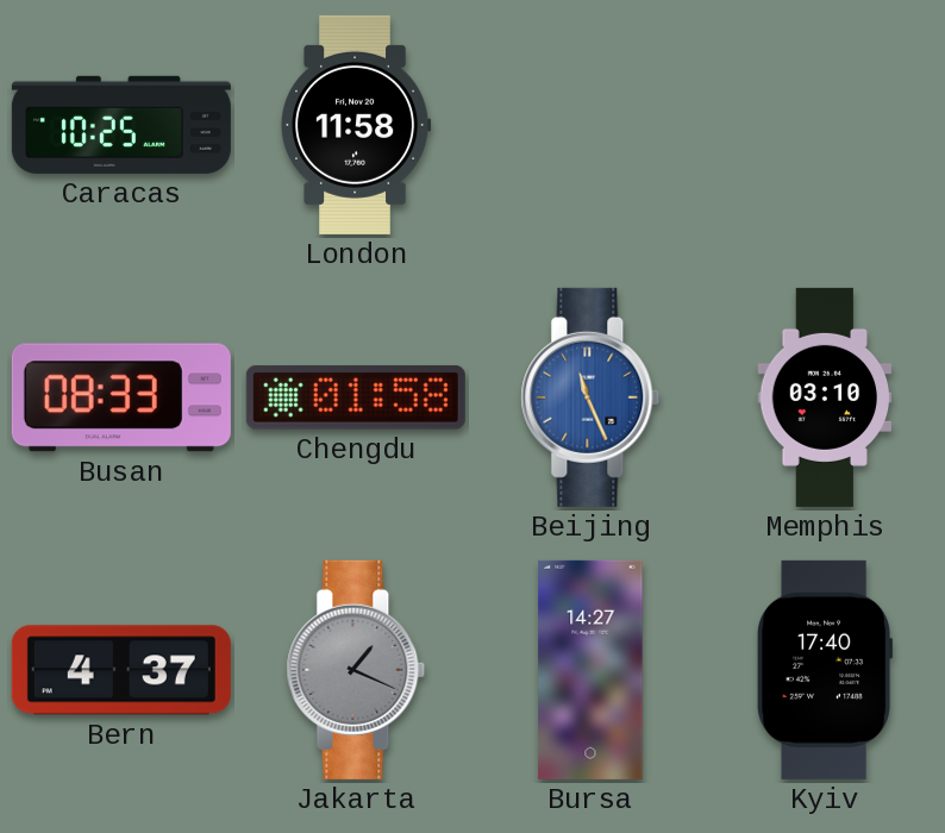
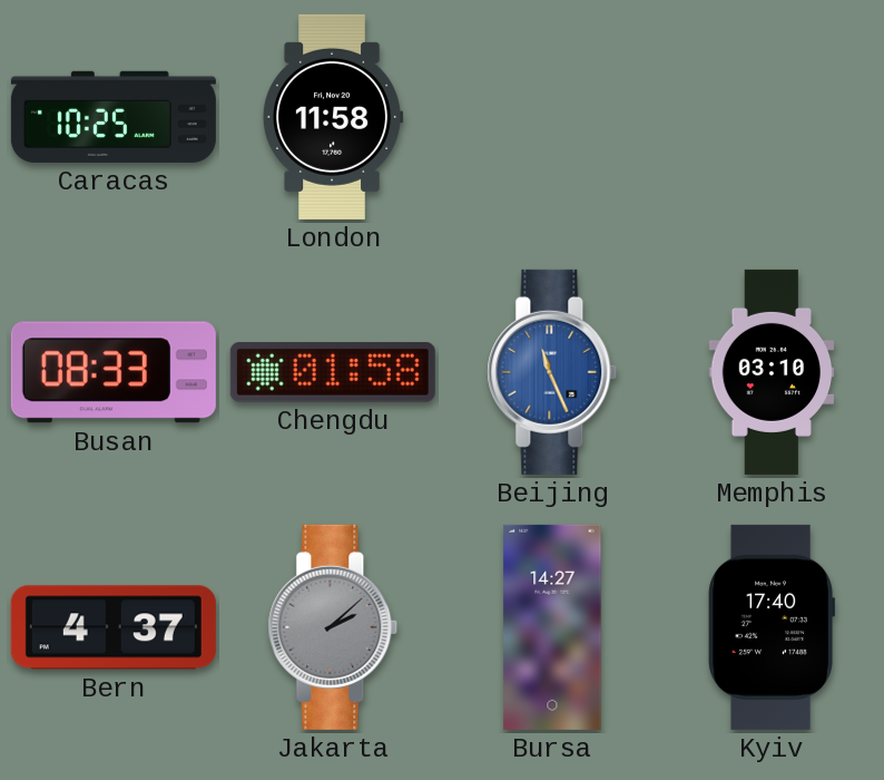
Jakarta: 1:19 -> 2:08
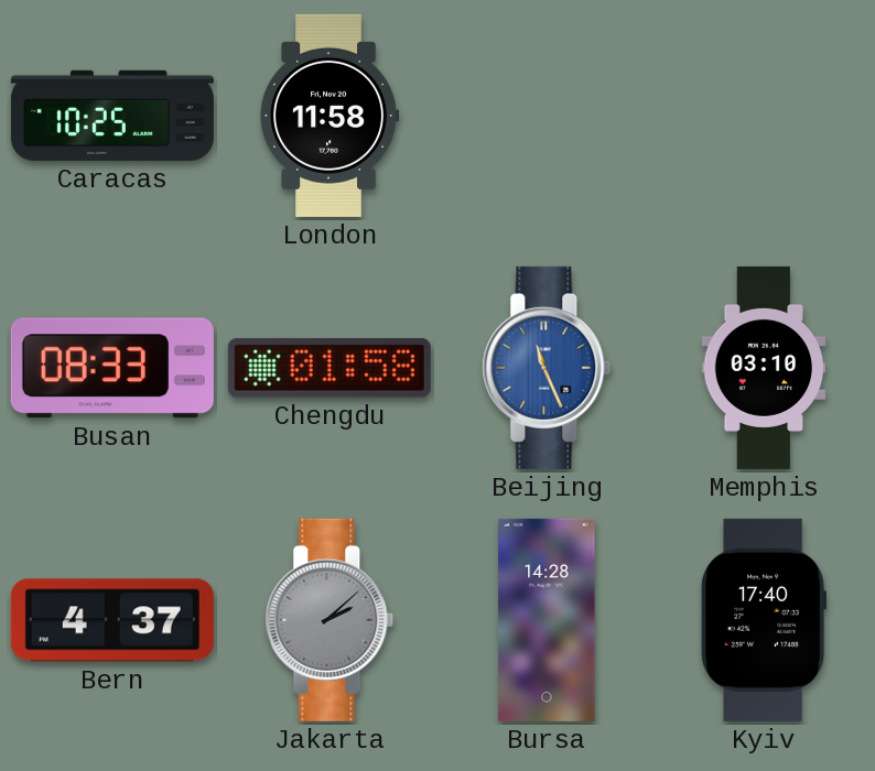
Bursa: 14:27 -> 14:28
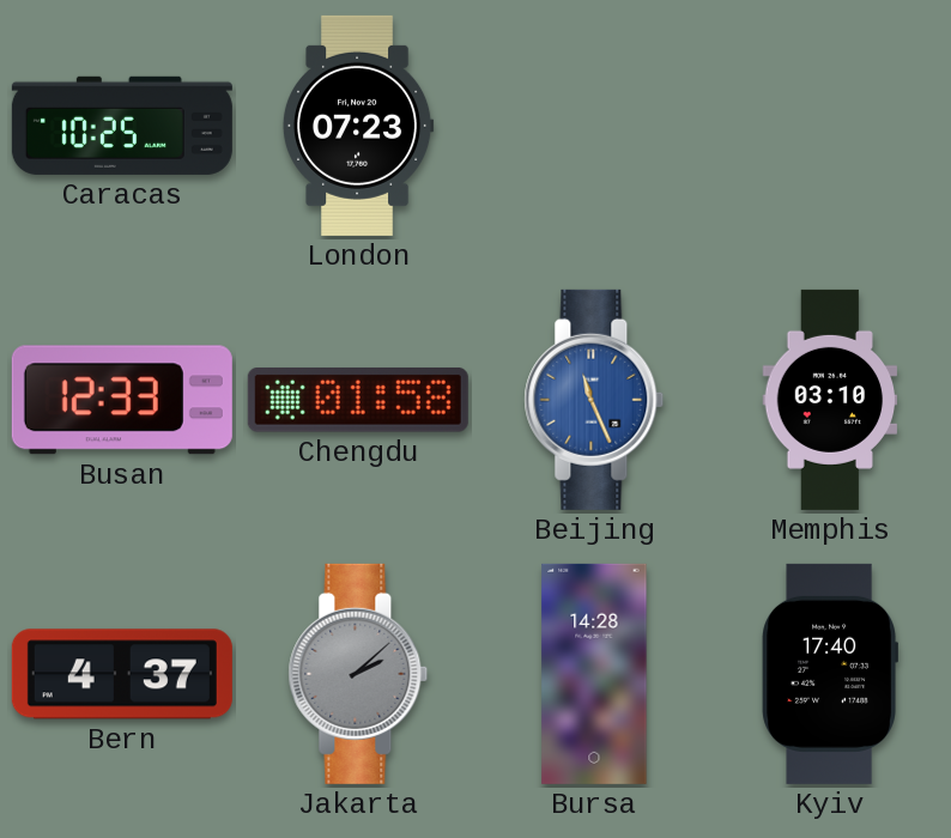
London: 11:58 -> 07:23
Busan: 08:33 -> 12:33
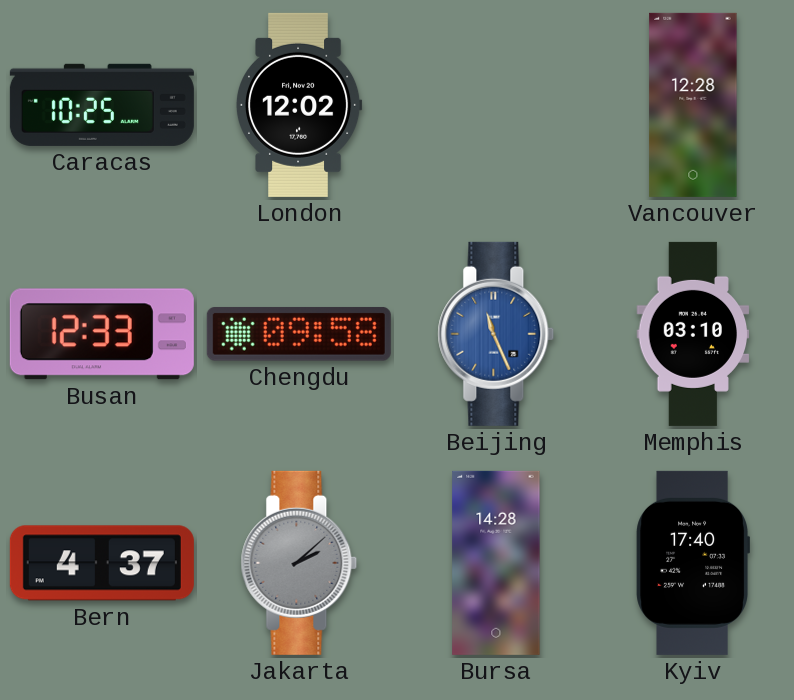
London: 07:23 -> 12:02
Vancouver: none -> 12:28
Chengdu: 01:58 -> 09:58
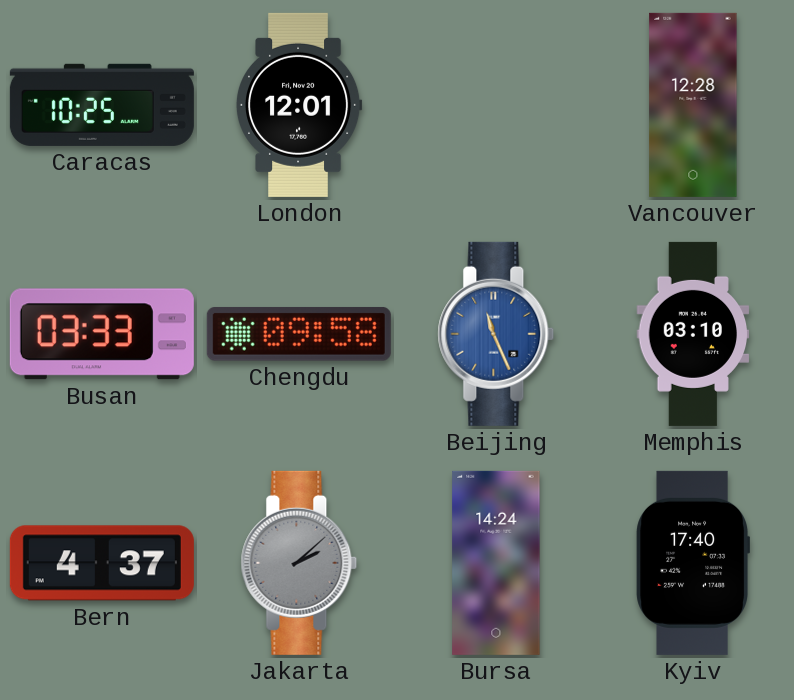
London: 12:02 -> 12:01
Busan: 12:33 -> 03:33
Bursa: 14:28 -> 14:24
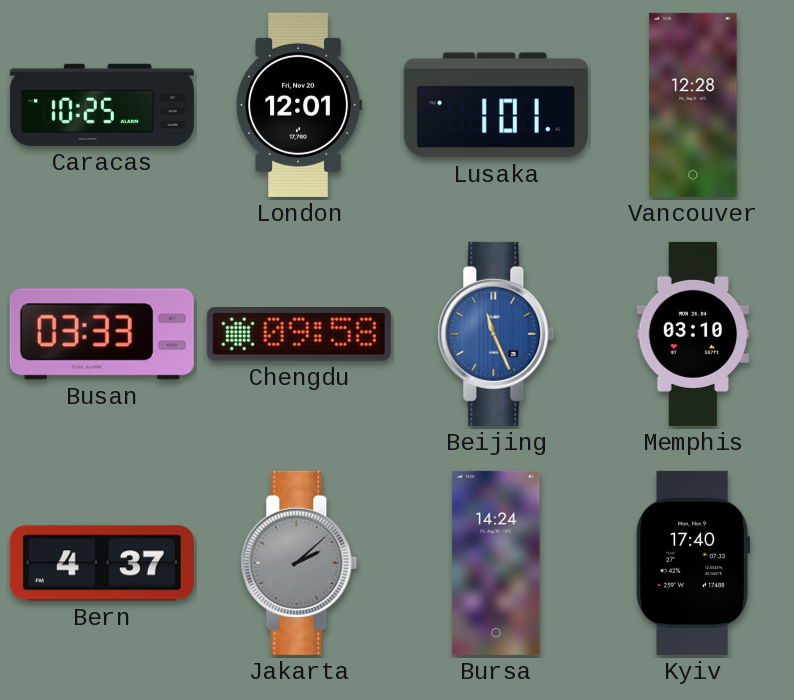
Lusaka: none -> 1:01
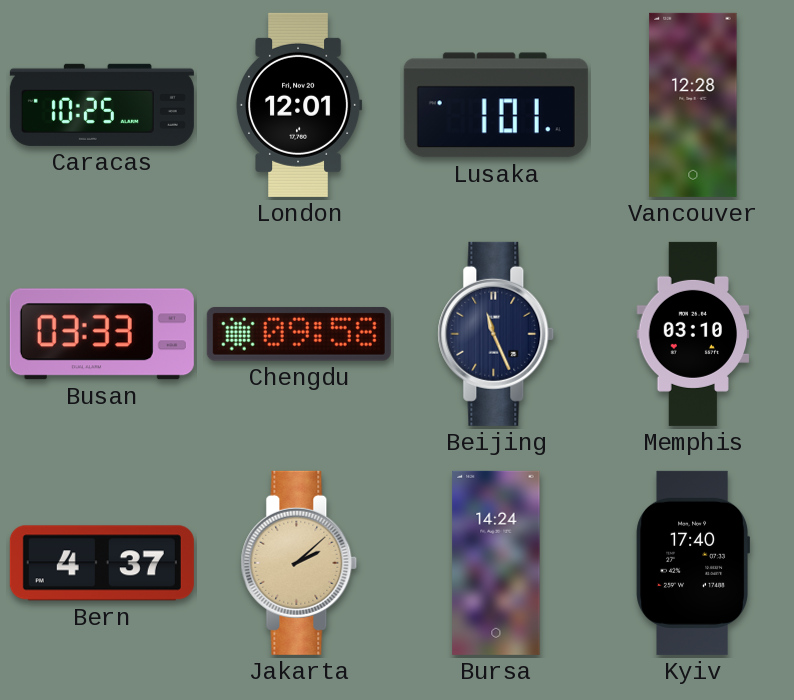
Beijing dial: blue -> navy
Jakarta dial: grey -> champagne
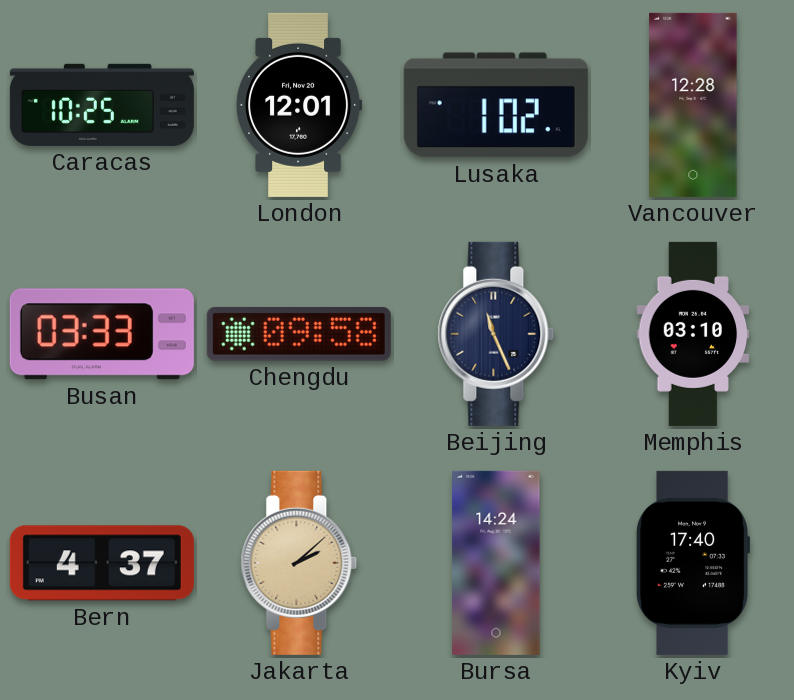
Lusaka: 1:01 -> 1:02
